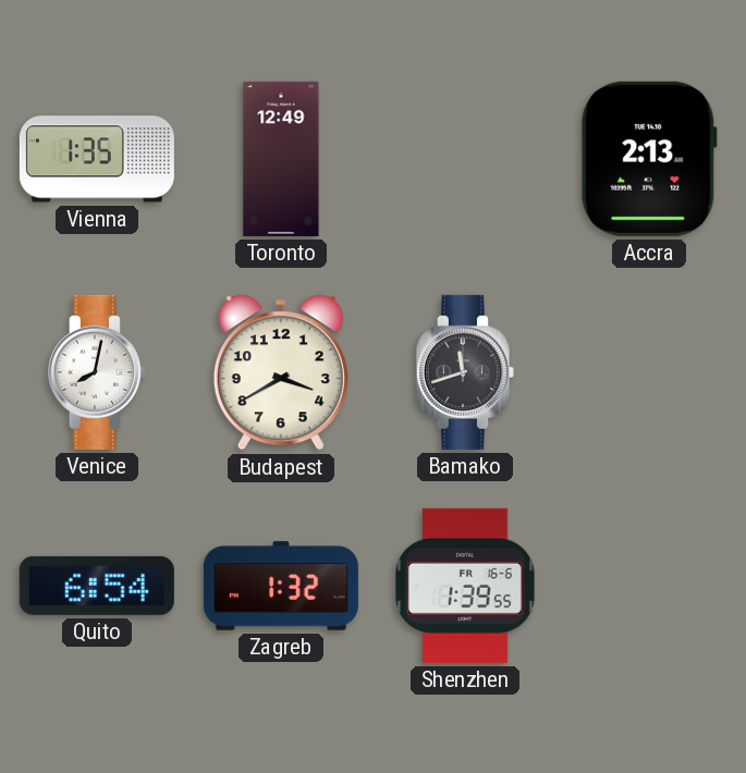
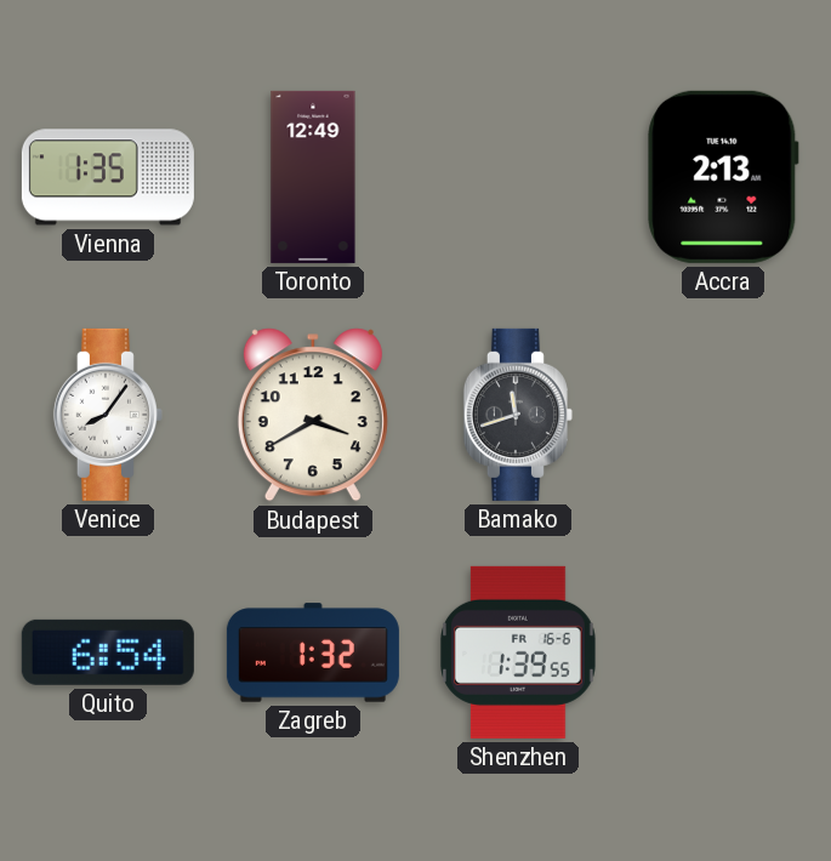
Venice: 8:02 -> 8:06
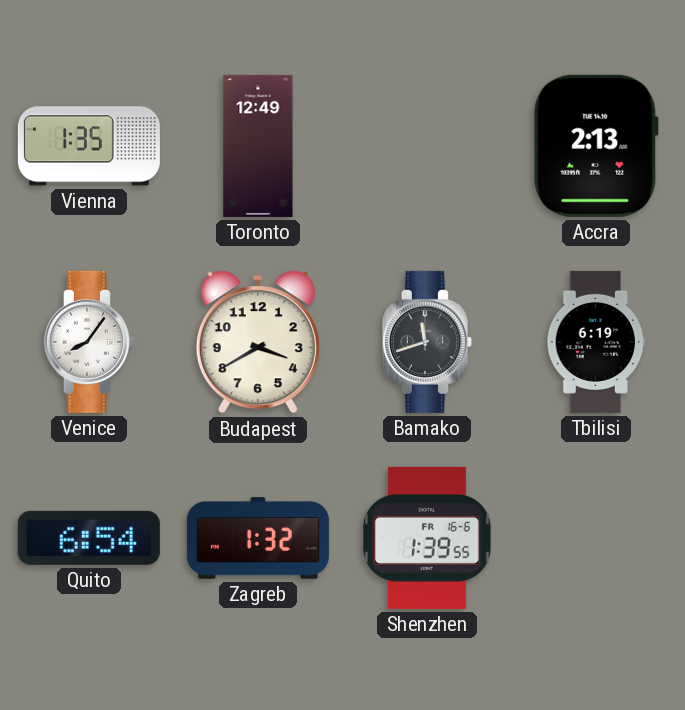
Tbilisi: none -> 6:19
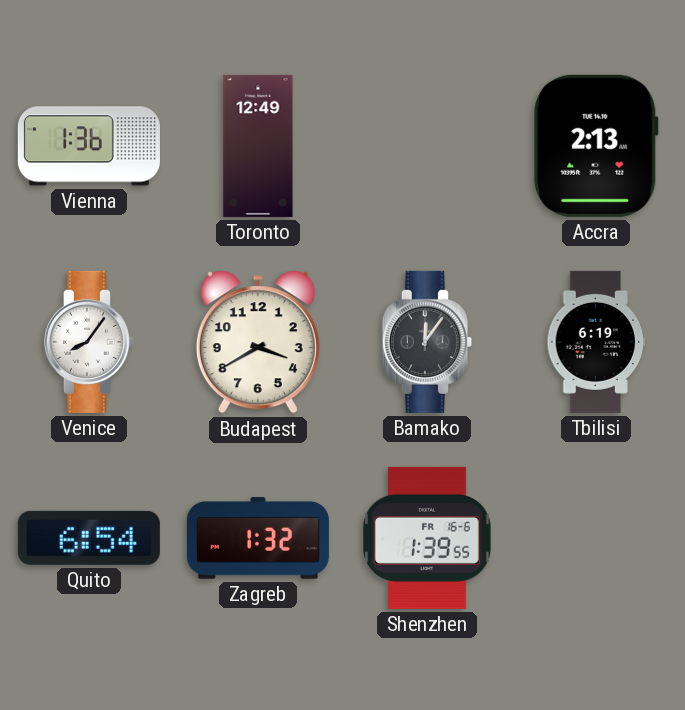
Vienna: 1:35 -> 1:36
Bamako: 11:42 -> 12:06
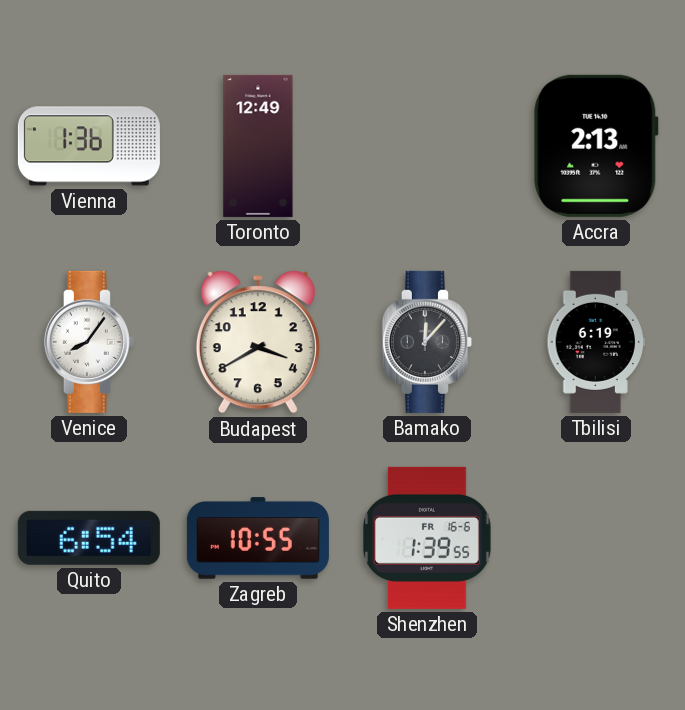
Bamako: 12:06 -> 12:07
Zagreb: 1:32 -> 10:55
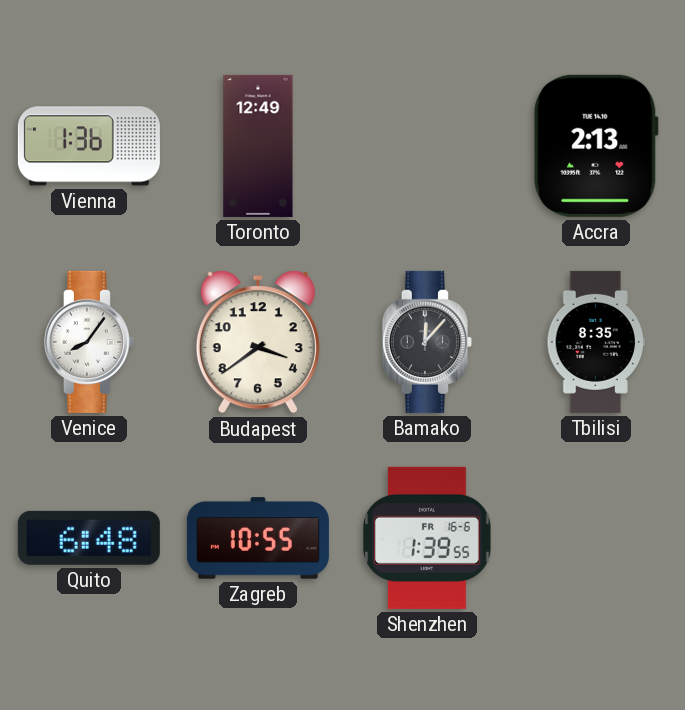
Budapest: 3:40 -> 3:39
Tbilisi: 6:19 -> 8:35
Quito: 6:54 -> 6:48
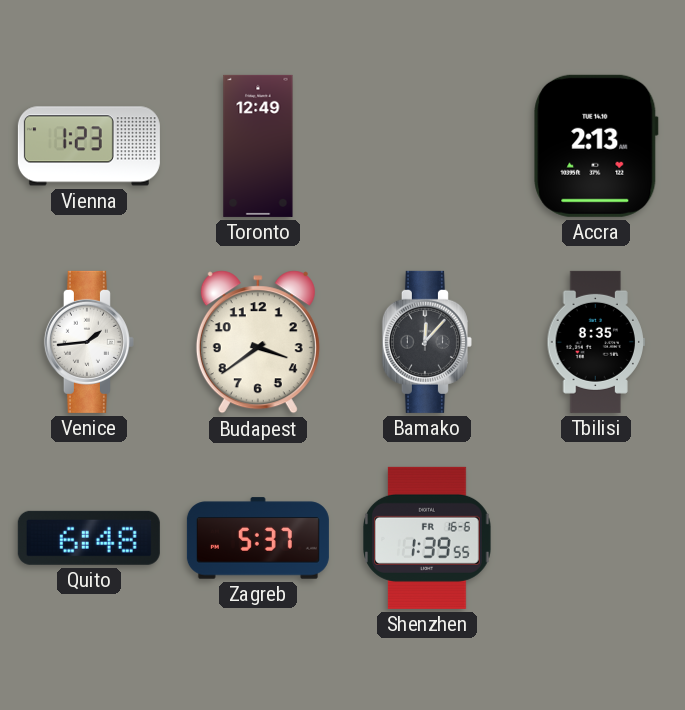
Vienna: 1:36 -> 1:23
Venice: 8:06 -> 1:44
Zagreb: 10:55 -> 5:37
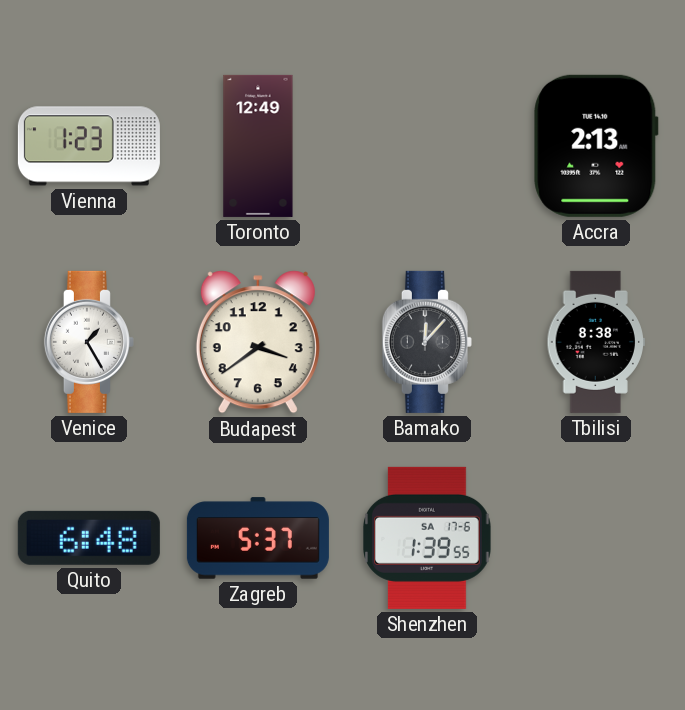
Venice: 1:44 -> 1:25
Tbilisi: 8:35 -> 8:38
Shenzhen date: FR 16-6 -> SA 17-6
